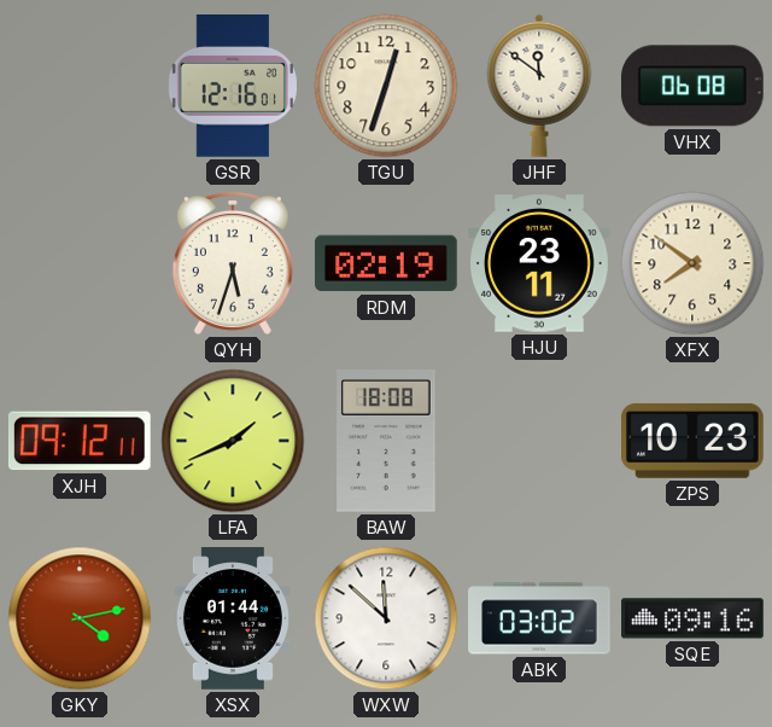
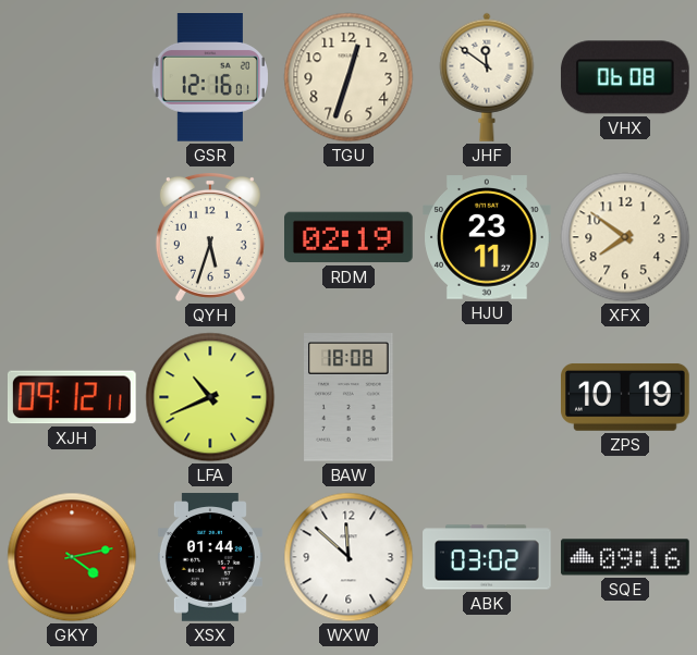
LFA: 1:41 -> 10:41
ZPS: 10:23 -> 10:19
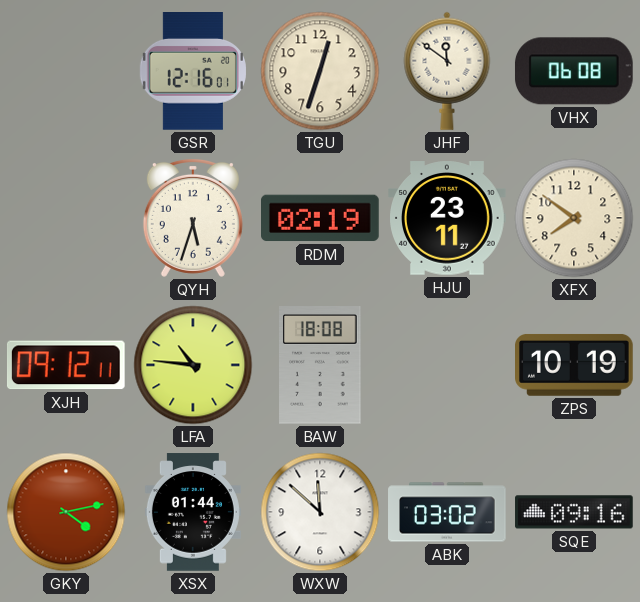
LFA: 10:41 -> 10:46
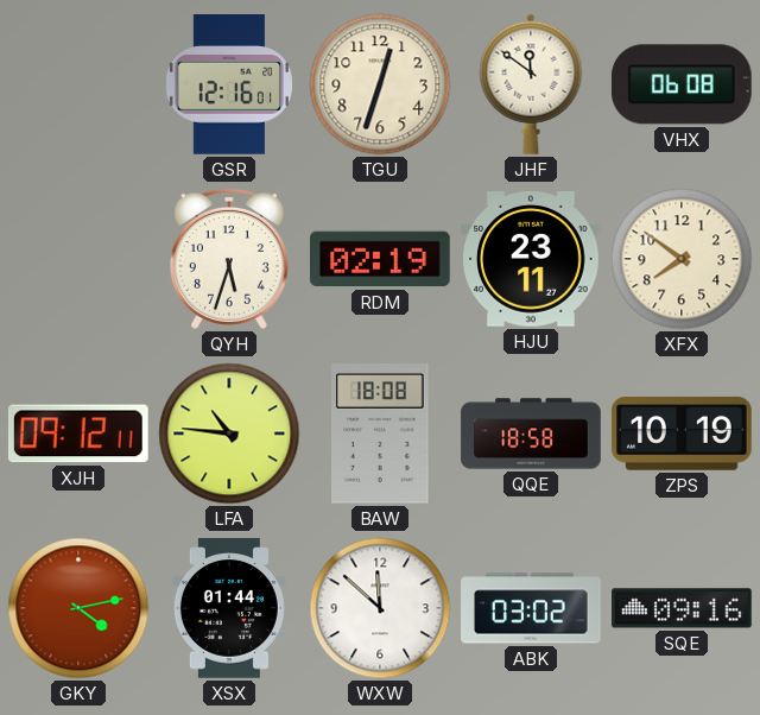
QQE: none -> 18:58
